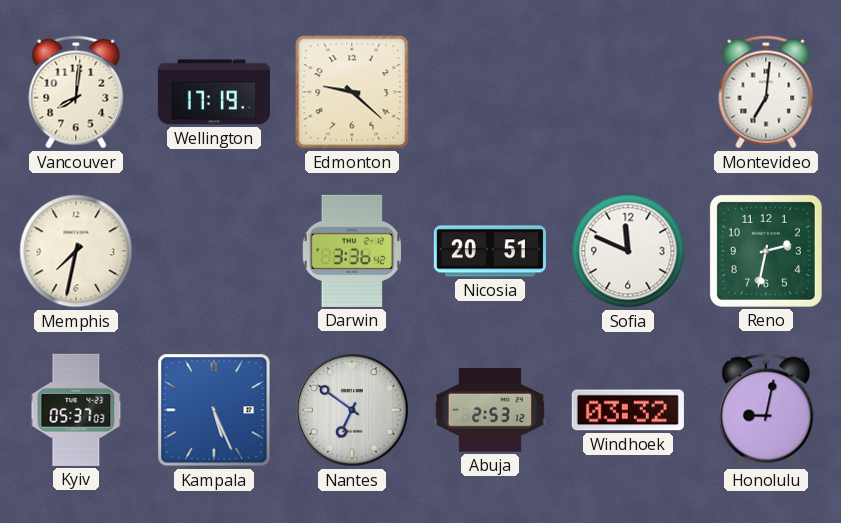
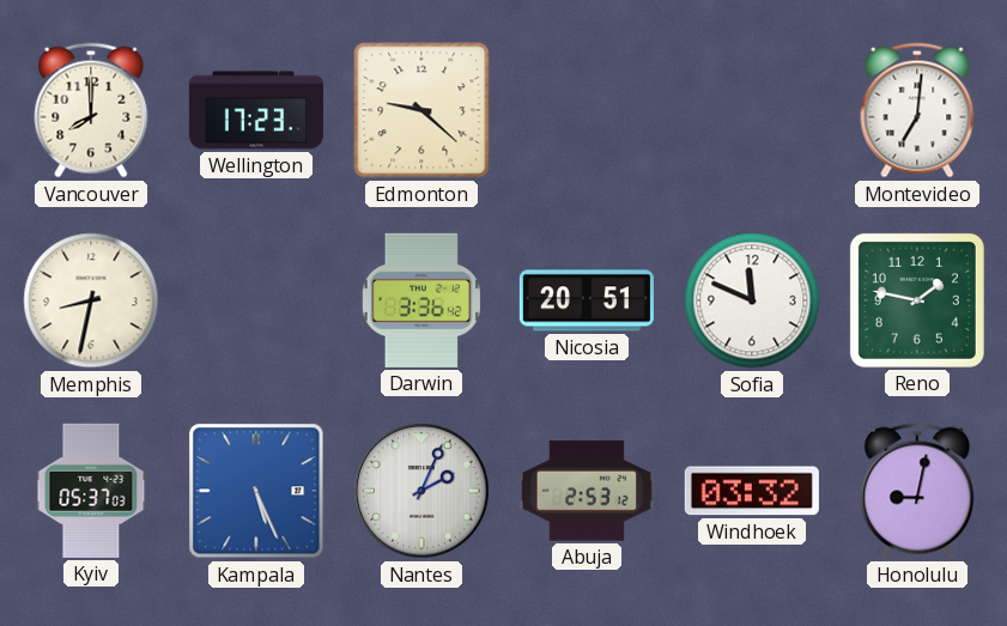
Vancouver: 8:01 -> 8:00
Wellington: 17:19 -> 17:23
Memphis: 7:32 -> 8:32
Reno: 2:32 -> 1:47
Nantes: 6:51 -> 2:04
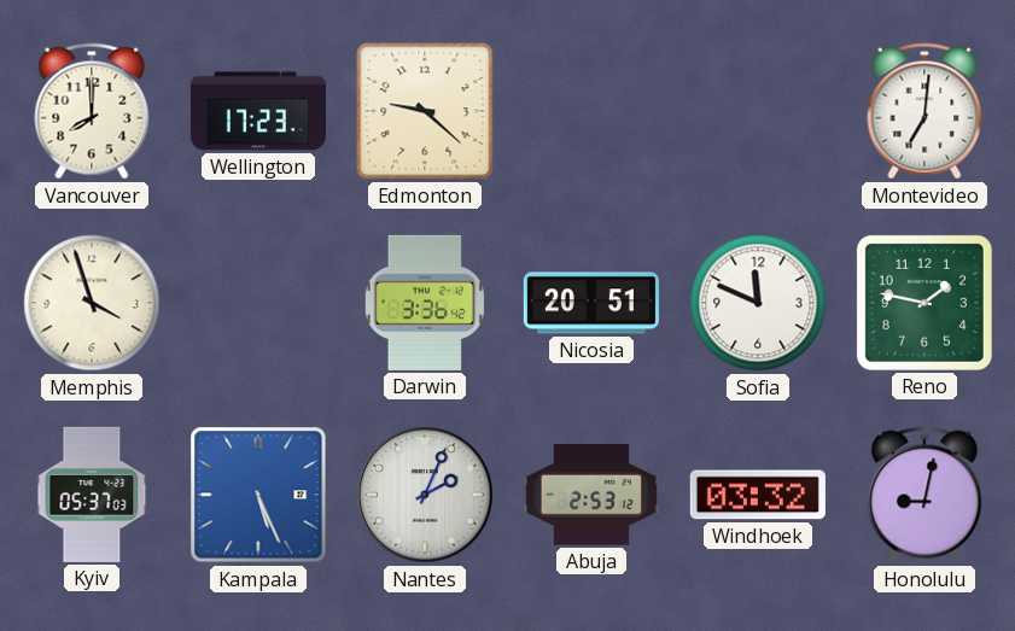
Memphis: 8:32 -> 3:57
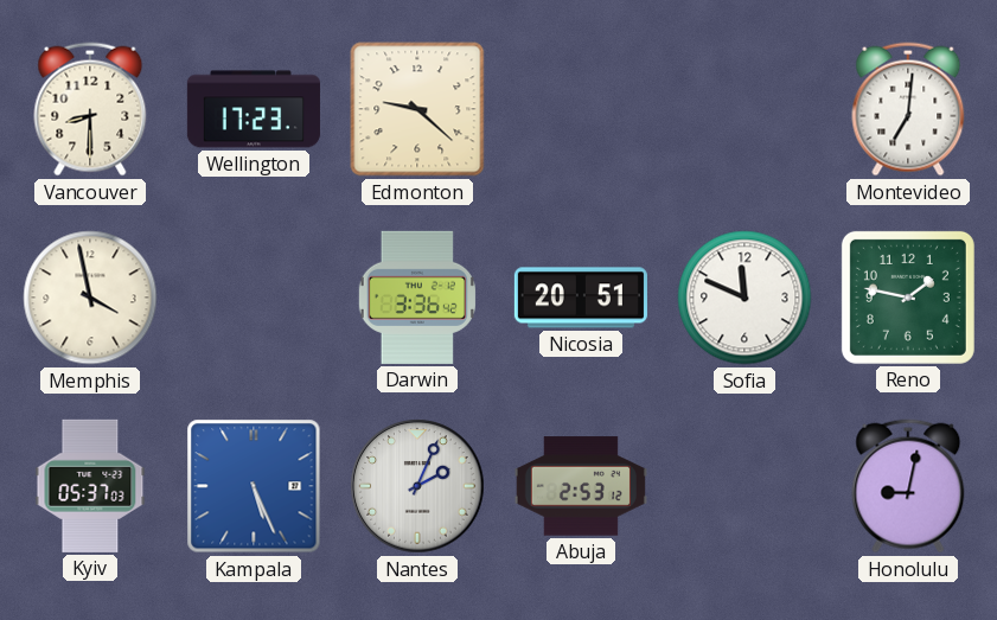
Vancouver: 8:00 -> 8:30
Memphis: 3:57 -> 3:58
Windhoek: 03:32 -> none
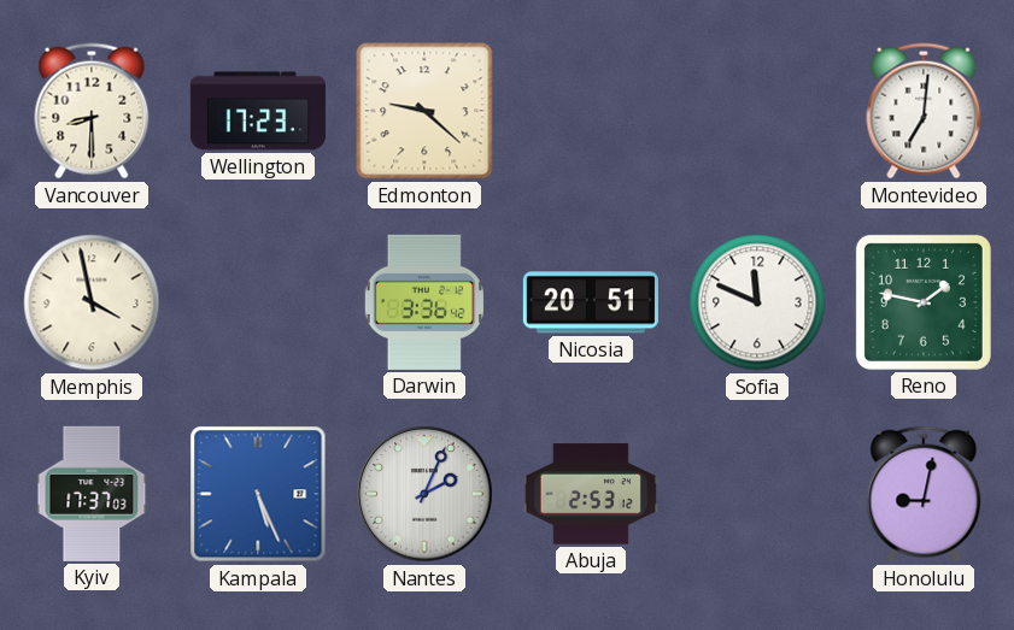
Kyiv: 05:37 -> 17:37
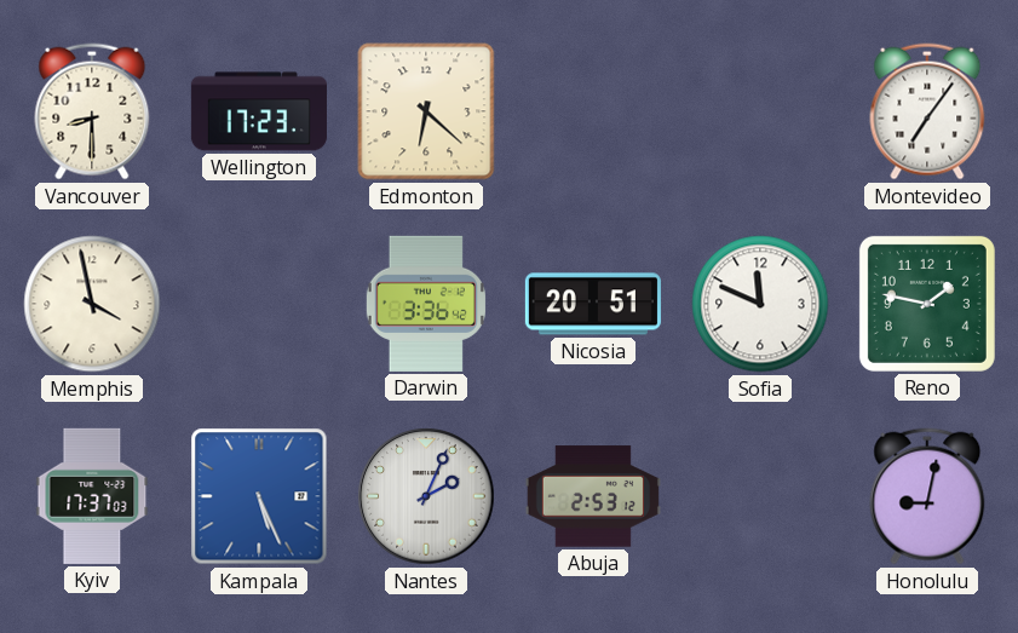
Edmonton: 9:22 -> 6:22
Montevideo: 7:01 -> 7:06
